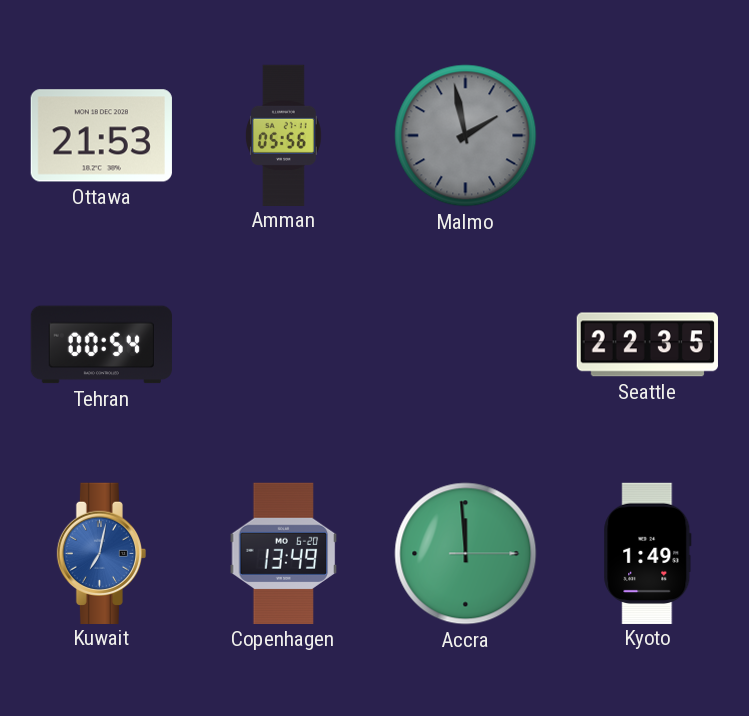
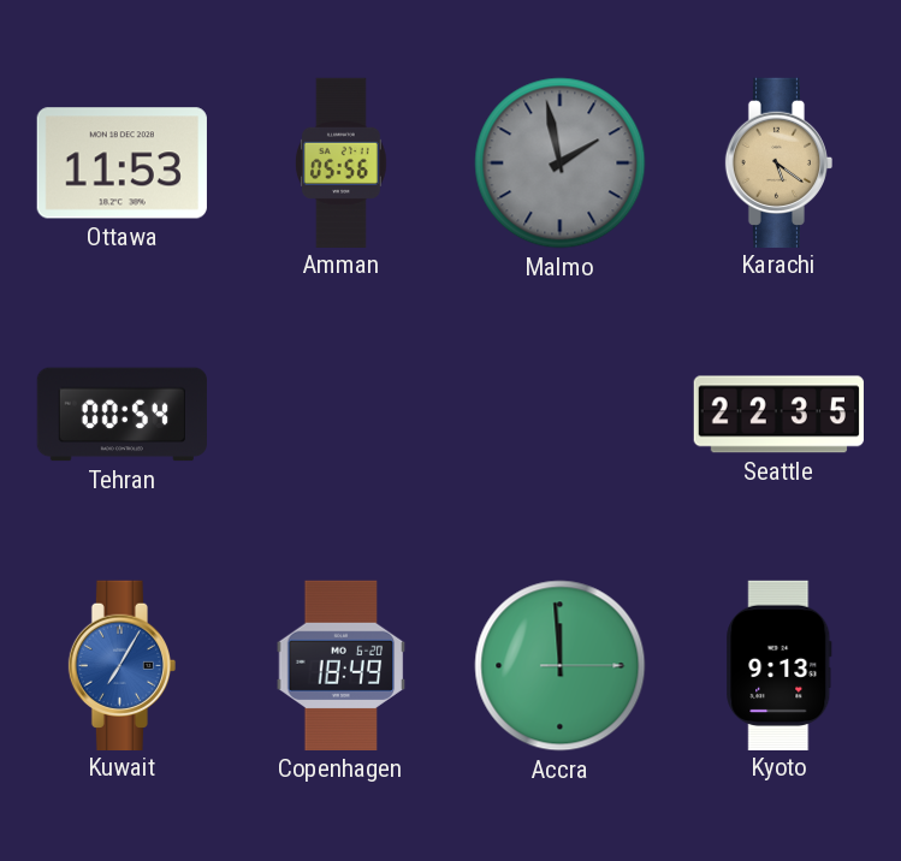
Ottawa: 21:53 -> 11:53
Karachi: none -> 5:21
Kuwait: 7:02 -> 7:05
Copenhagen: 13:49 -> 18:49
Kyoto: 1:49 -> 9:13
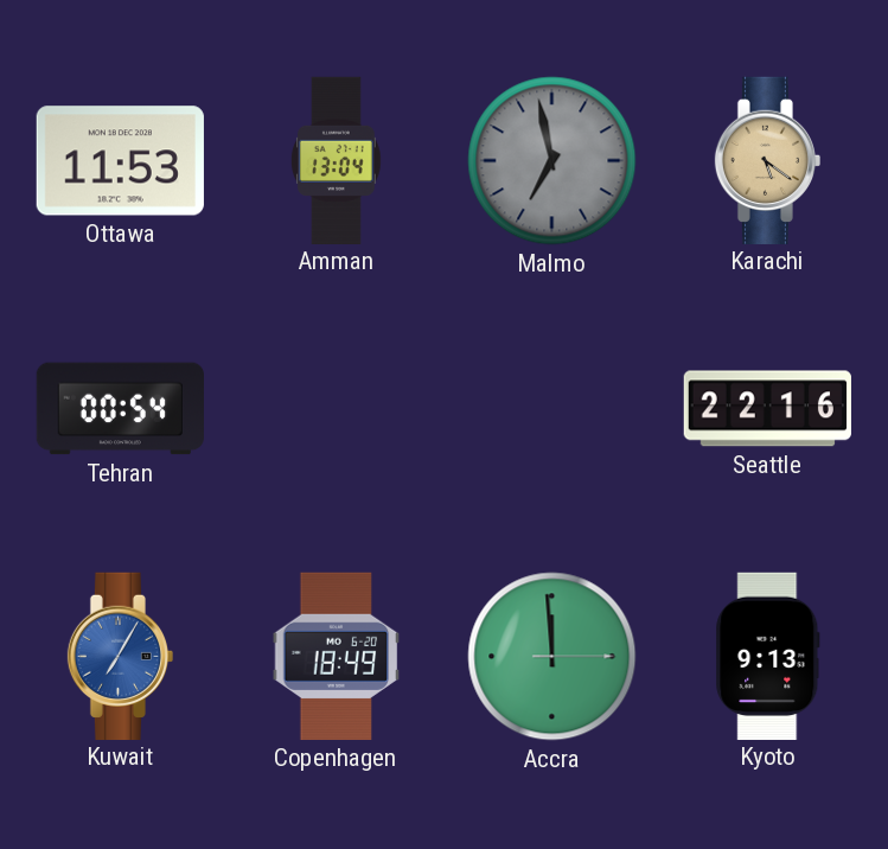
Amman: 05:56 -> 13:04
Malmo: 1:58 -> 6:58
Seattle: 22:35 -> 22:16
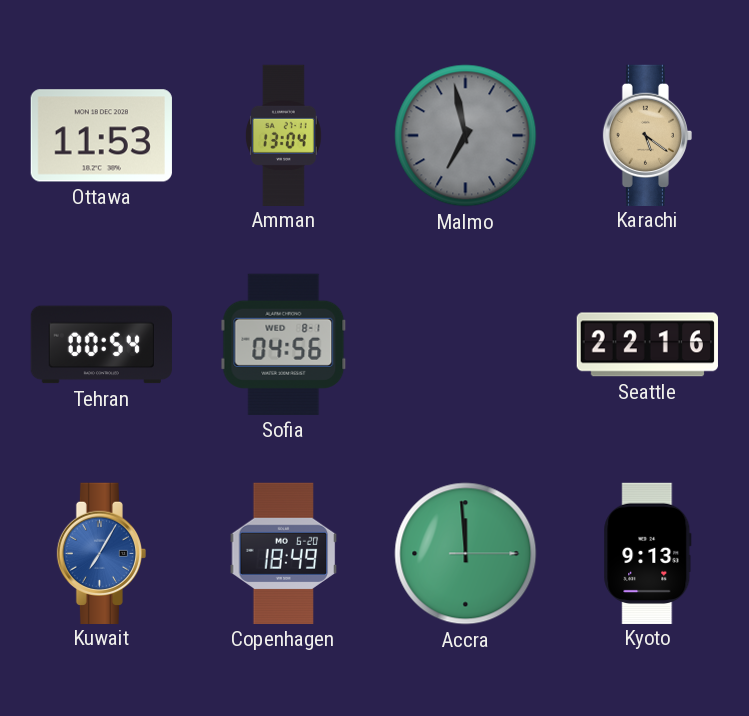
Sofia: none -> 04:56
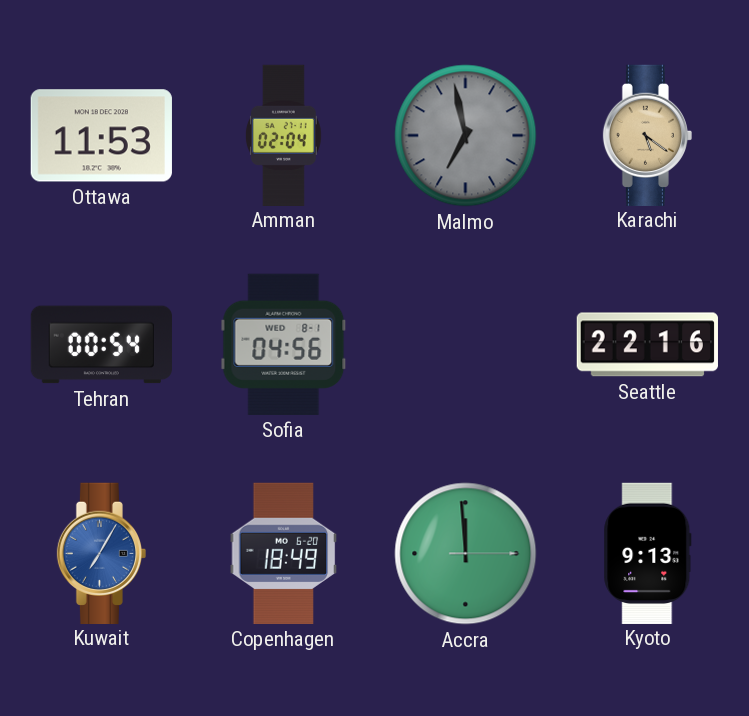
Amman: 13:04 -> 02:04
